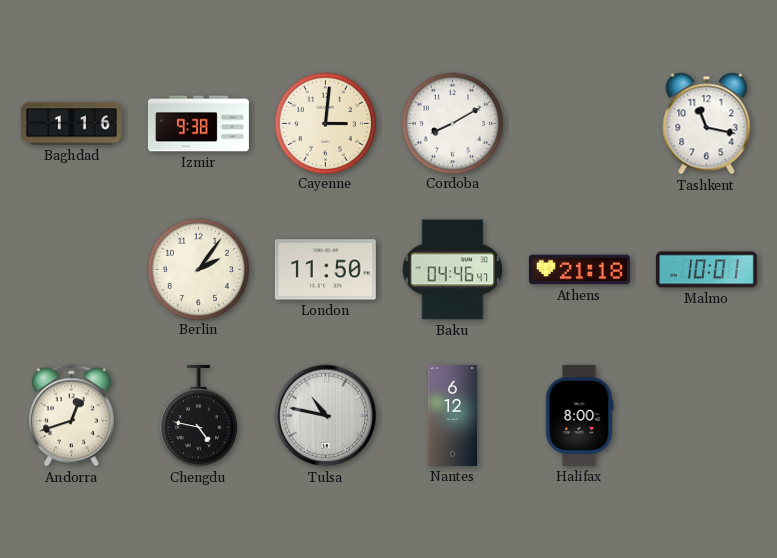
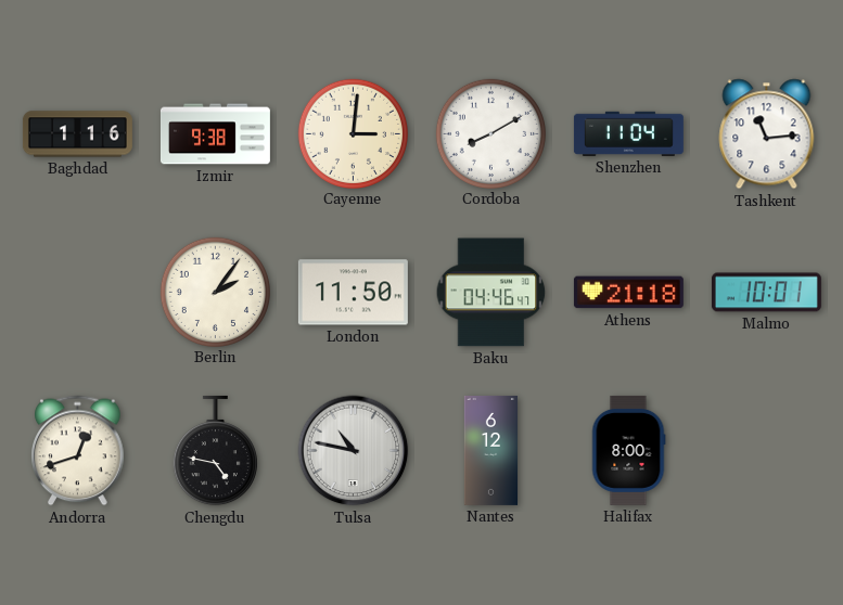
Shenzhen: none -> 11:04
Tashkent: 11:17 -> 11:14
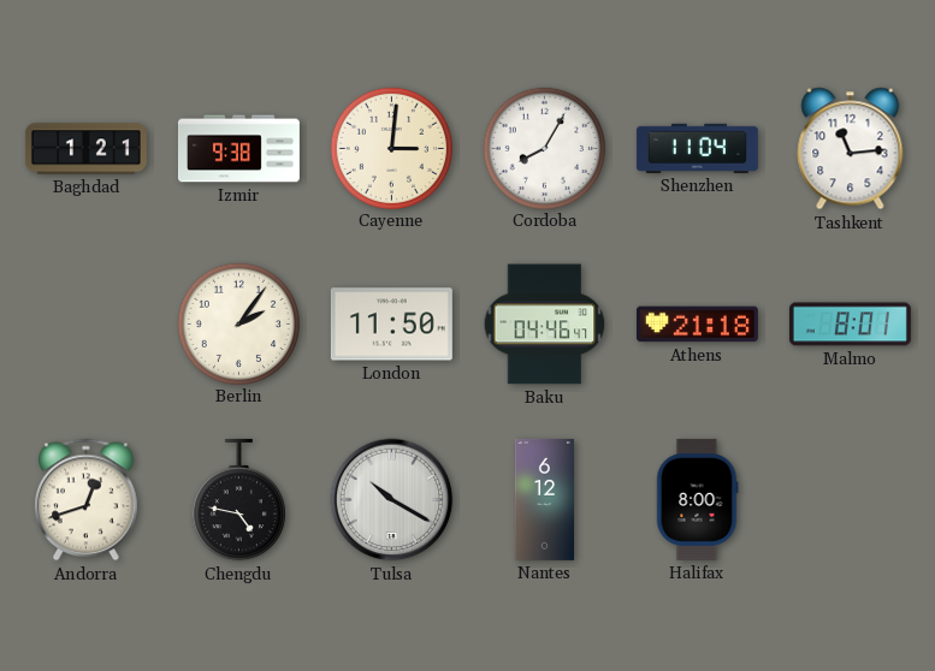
Baghdad: 1:16 -> 1:21
Cordoba: 8:10 -> 8:05
Malmo: 10:01 -> 8:01
Tulsa: 10:47 -> 10:20
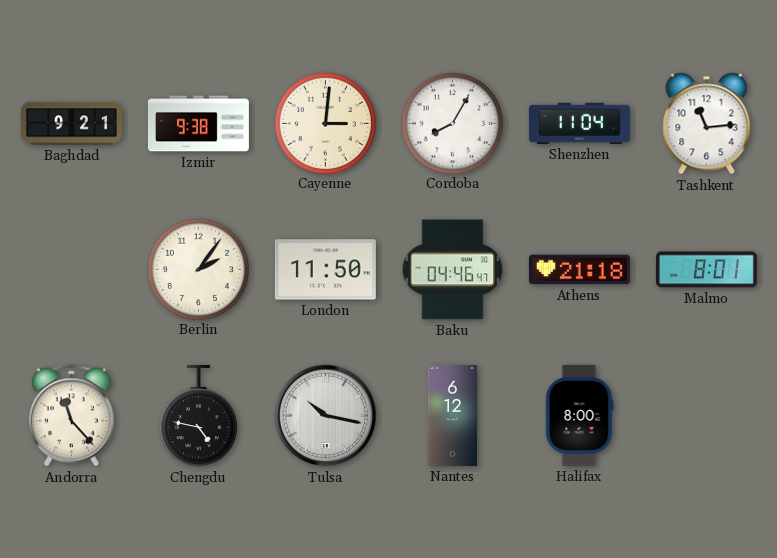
Baghdad: 1:21 -> 9:21
Andorra: 12:42 -> 11:23
Tulsa: 10:20 -> 10:17
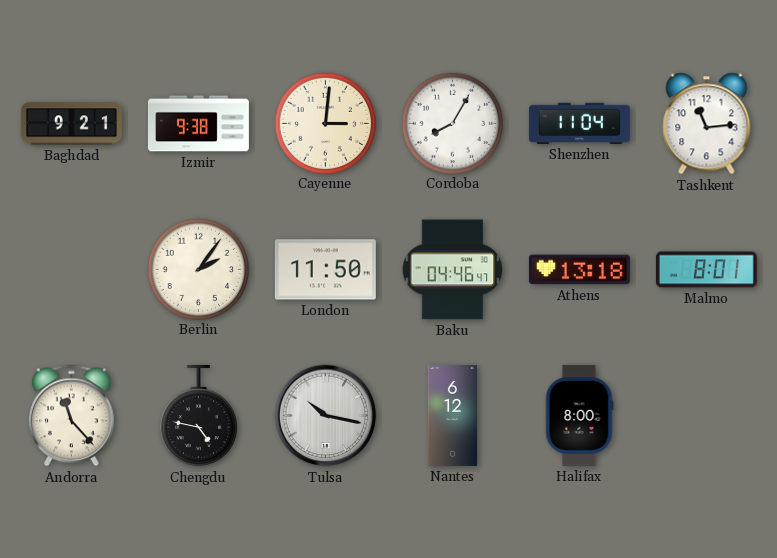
Athens: 21:18 -> 13:18
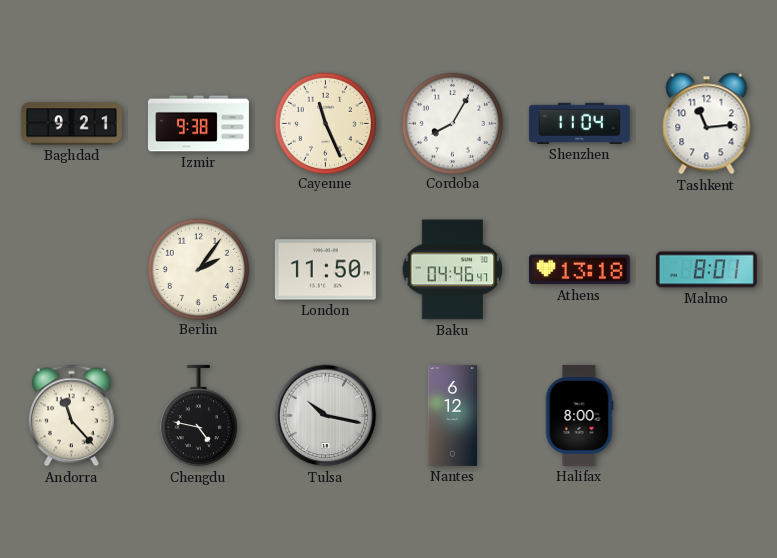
Cayenne: 3:01 -> 11:26
